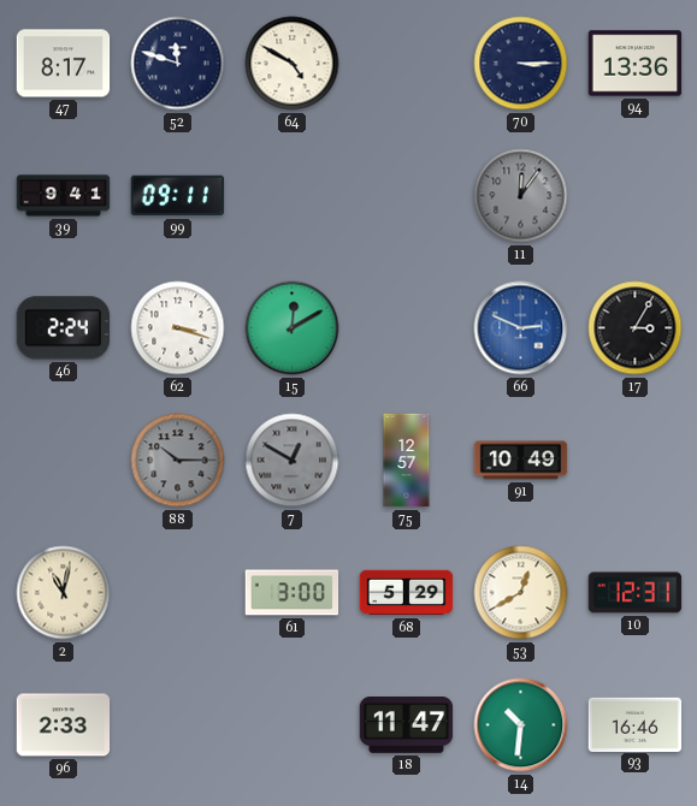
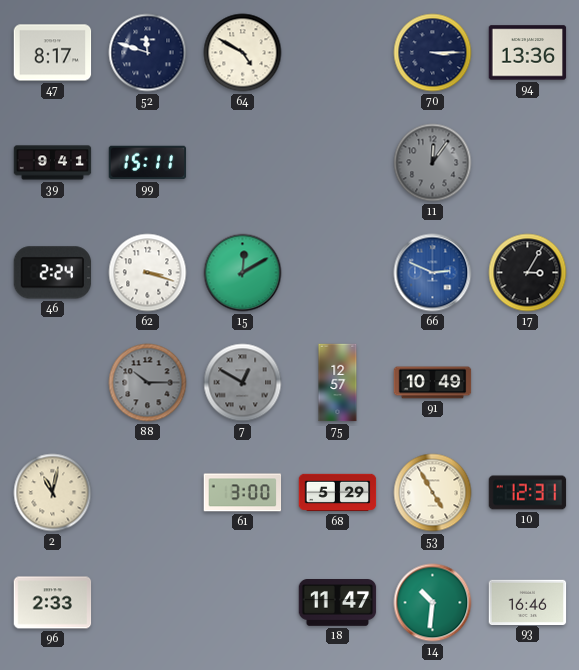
99: 09:11 -> 15:11
53: 12:40 -> 4:55
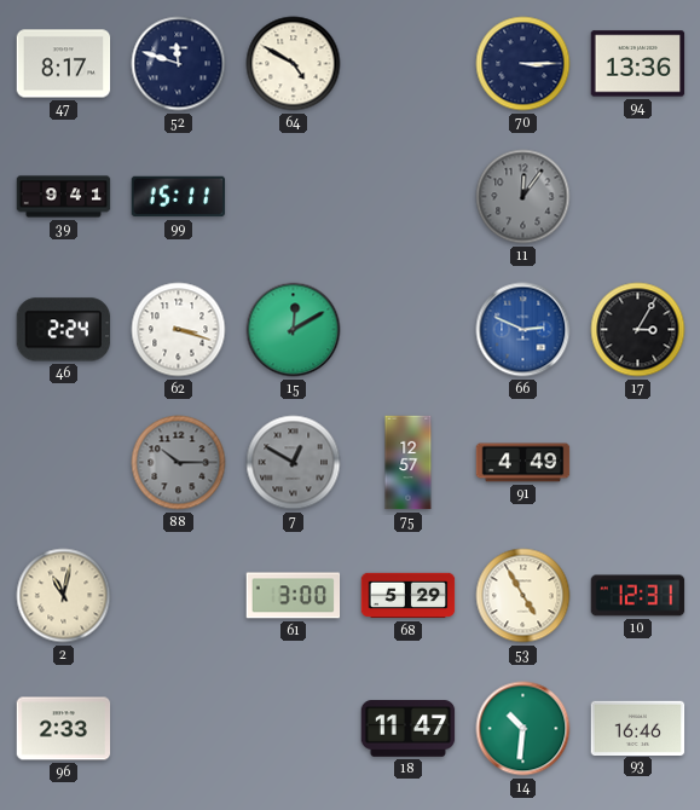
91: 10:49 -> 4:49
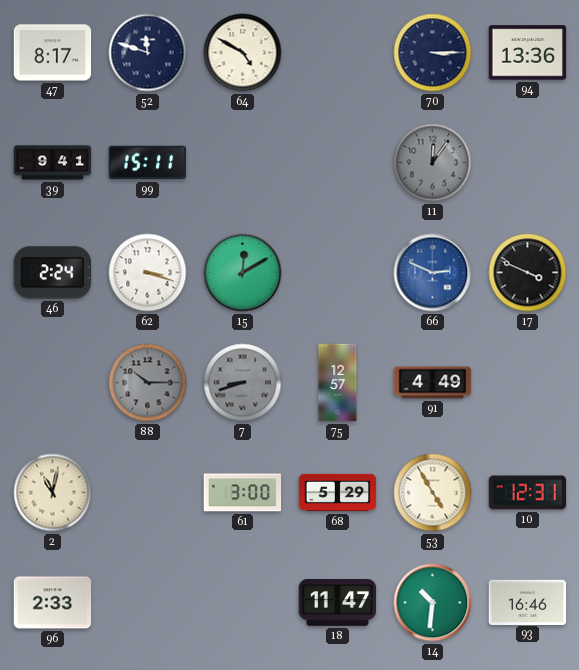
17: 3:05 -> 3:49
7: 12:50 -> 8:42
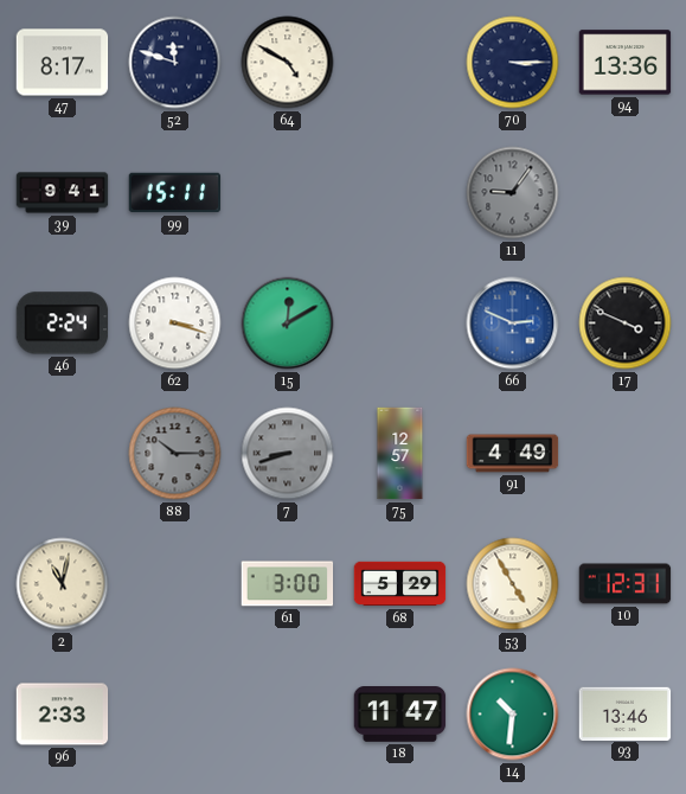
11: 12:06 -> 9:06
93: 16:46 -> 13:46
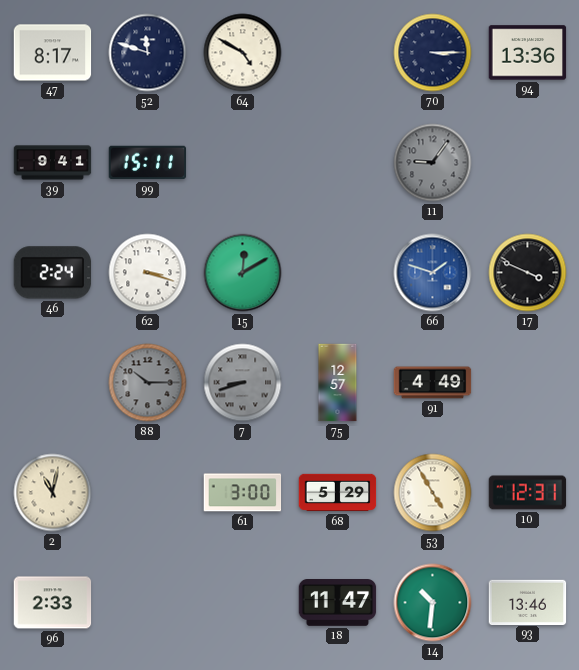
66: 2:49 -> 1:48
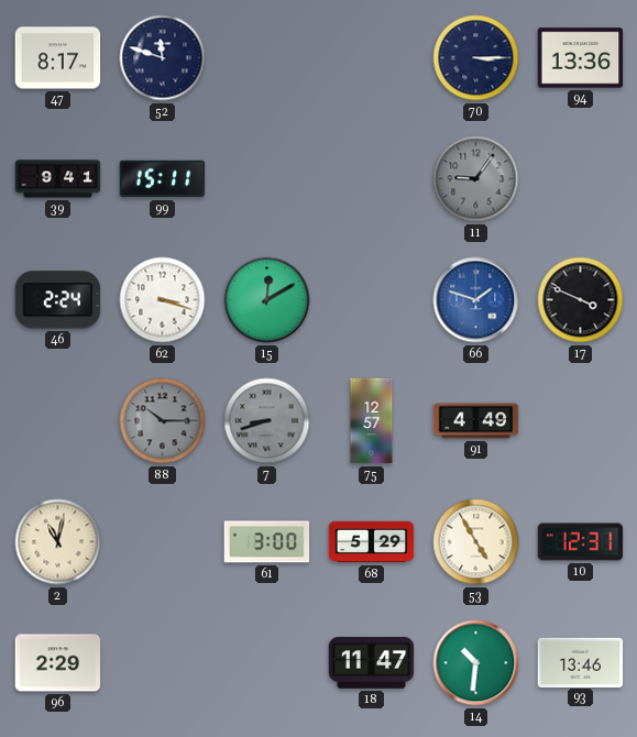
64: 4:50 -> none
96: 2:33 -> 2:29
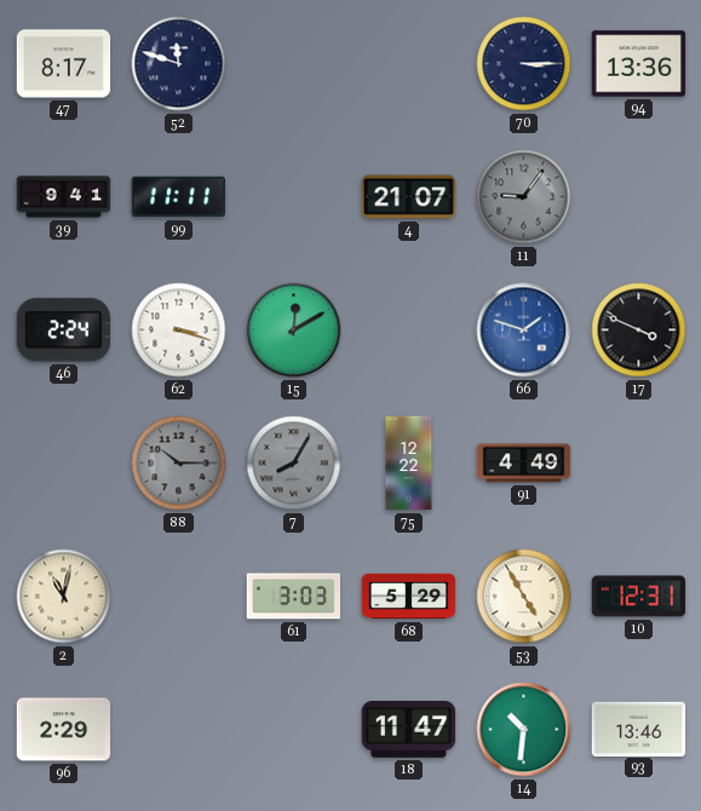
99: 15:11 -> 11:11
4: none -> 21:07
7: 8:42 -> 8:05
75: 12:57 -> 12:22
61: 3:00 -> 3:03
